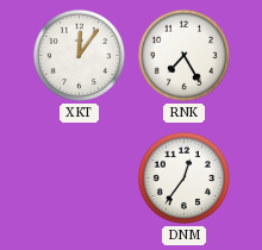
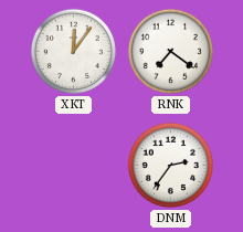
RNK: 7:25 -> 7:21
DNM: 12:36 -> 2:36
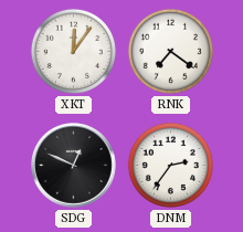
SDG: none -> 12:49
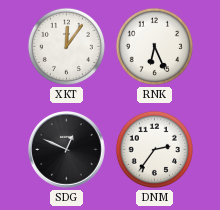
RNK: 7:21 -> 6:26
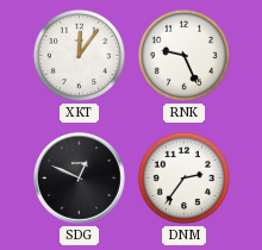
RNK: 6:26 -> 9:26
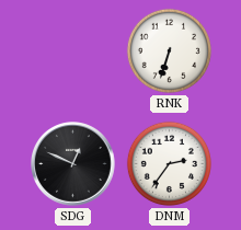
XKT: 12:06 -> none
RNK: 9:26 -> 6:33
